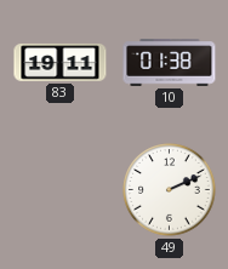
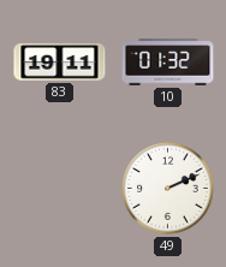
10: 01:38 -> 01:32
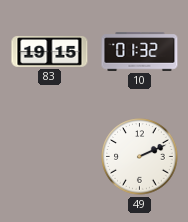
83: 19:11 -> 19:15
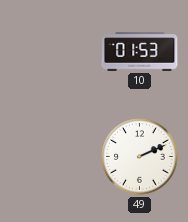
83: 19:15 -> none
10: 01:32 -> 01:53
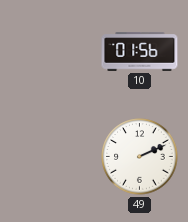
10: 01:53 -> 01:56
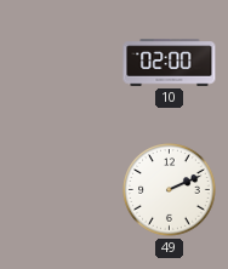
10: 01:56 -> 02:00
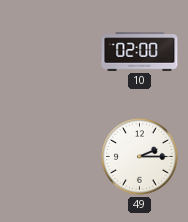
49: 2:11 -> 2:15
